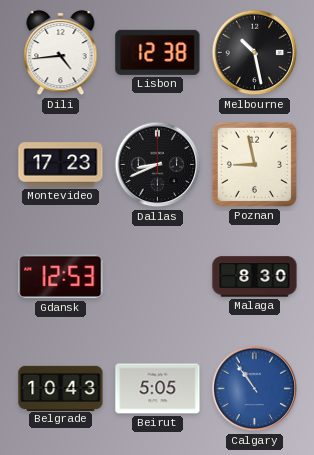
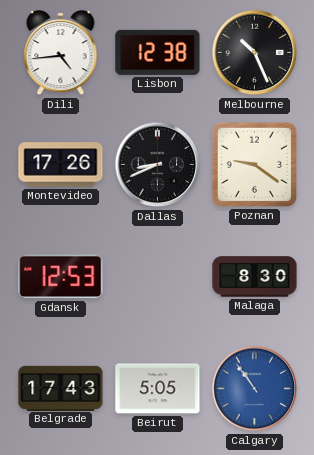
Melbourne: 10:28 -> 10:26
Montevideo: 17:23 -> 17:26
Poznan: 8:58 -> 9:21
Belgrade: 10:43 -> 17:43
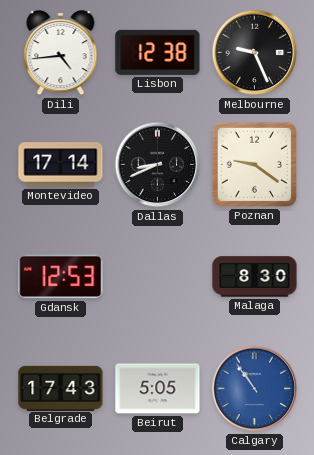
Melbourne: 10:26 -> 9:26
Montevideo: 17:26 -> 17:14
